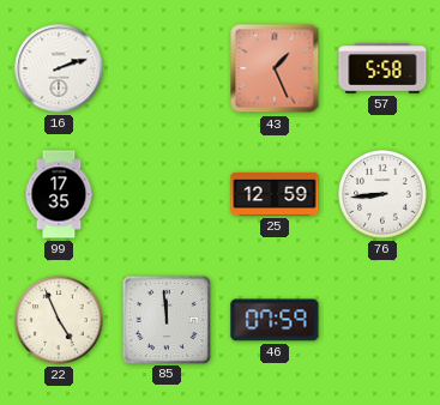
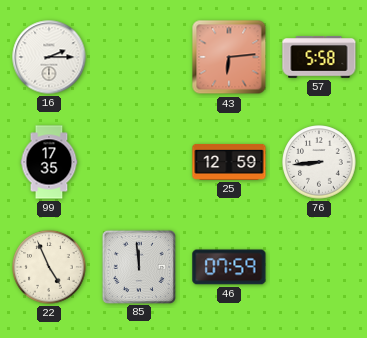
16: 2:12 -> 2:15
43: 1:26 -> 6:14
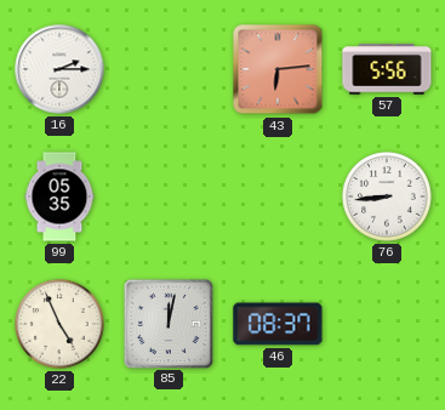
57: 5:58 -> 5:56
99: 17:35 -> 05:35
25: 12:59 -> none
85: 11:59 -> 12:02
46: 07:59 -> 08:37
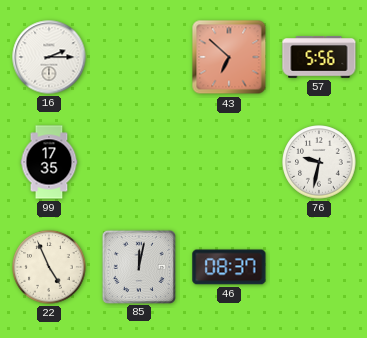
43: 6:14 -> 6:52
99: 05:35 -> 17:35
76: 8:44 -> 9:32
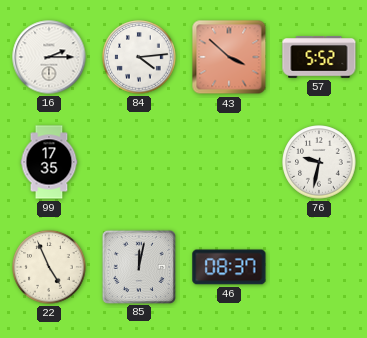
84: none -> 4:14
43: 6:52 -> 3:52
57: 5:56 -> 5:52
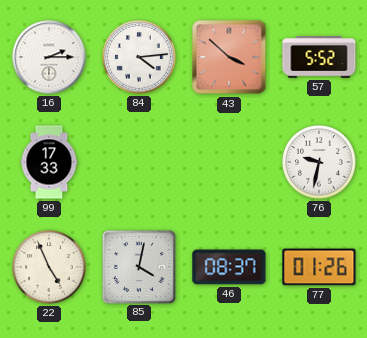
99: 17:35 -> 17:33
85: 12:02 -> 4:02
77: none -> 01:26
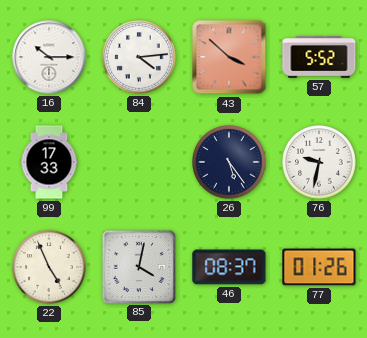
16: 2:15 -> 10:15
26: none -> 5:24
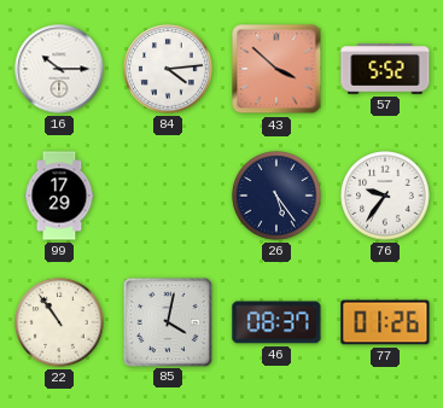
99: 17:33 -> 17:29
76: 9:32 -> 9:36
22: 4:56 -> 10:54
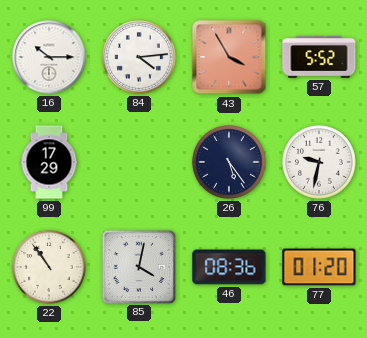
43: 3:52 -> 3:55
76: 9:36 -> 9:32
46: 08:37 -> 08:36
77: 01:26 -> 01:20
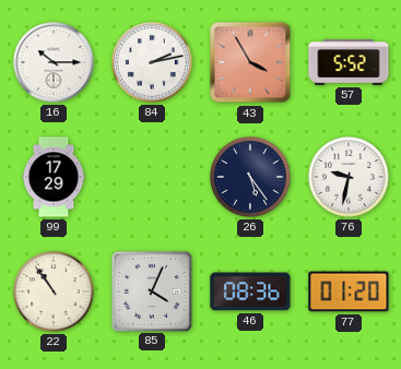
84: 4:14 -> 2:13
85: 4:02 -> 4:04
